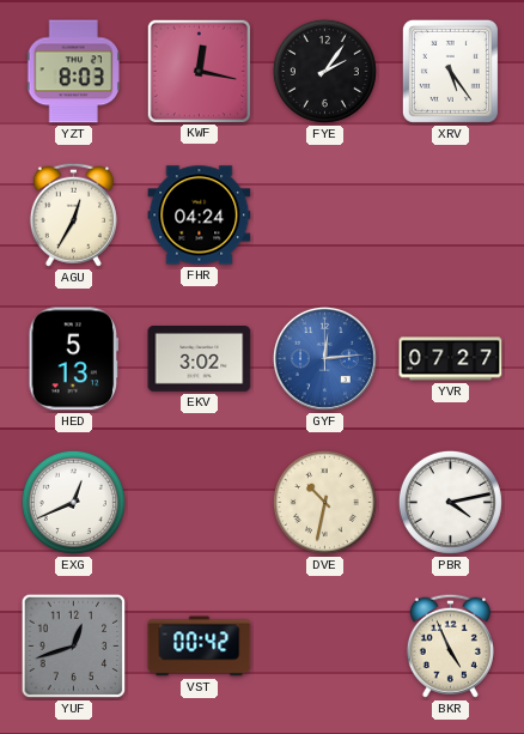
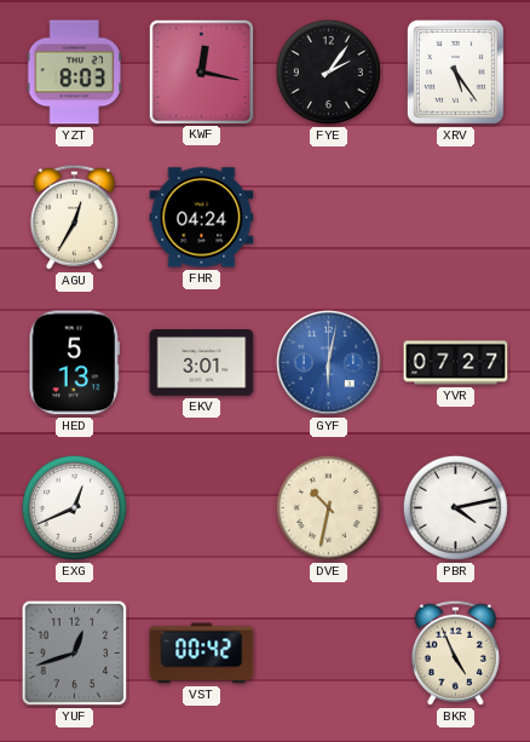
EKV: 3:02 -> 3:01
GYF: 12:14 -> 6:02
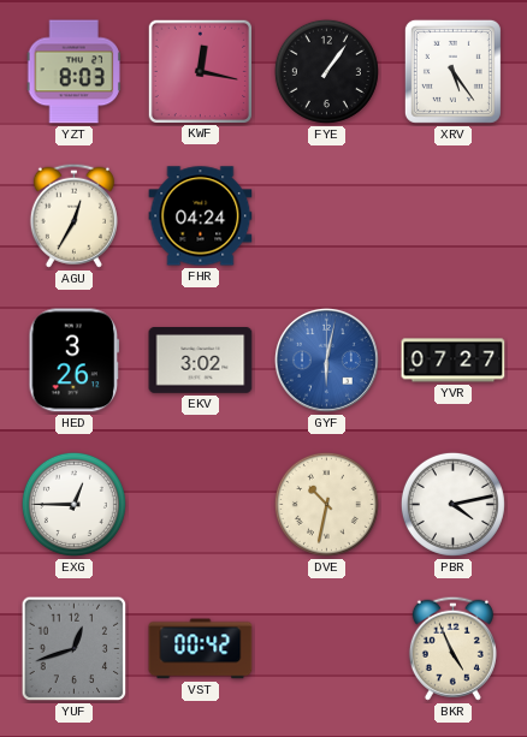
FYE: 2:06 -> 1:06
HED: 5:13 -> 3:26
EKV: 3:01 -> 3:02
EXG: 12:41 -> 12:45
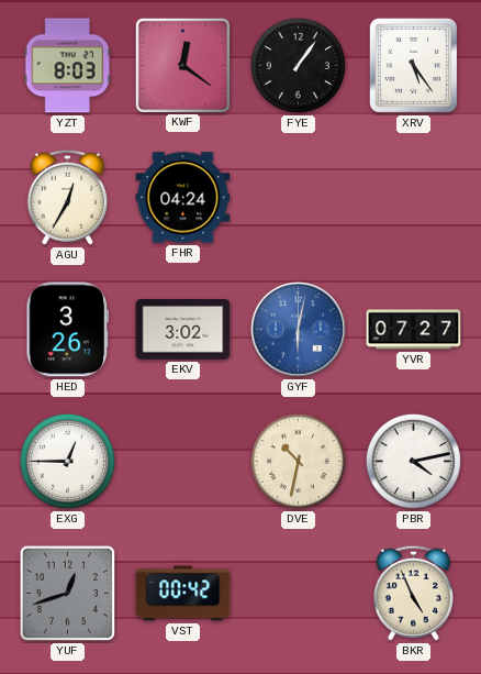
KWF: 12:17 -> 12:21
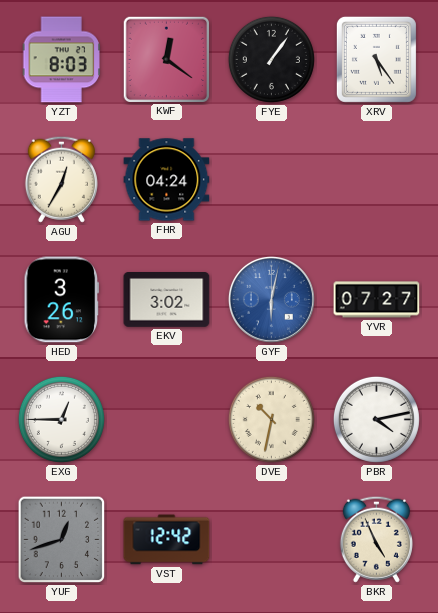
VST: 00:42 -> 12:42
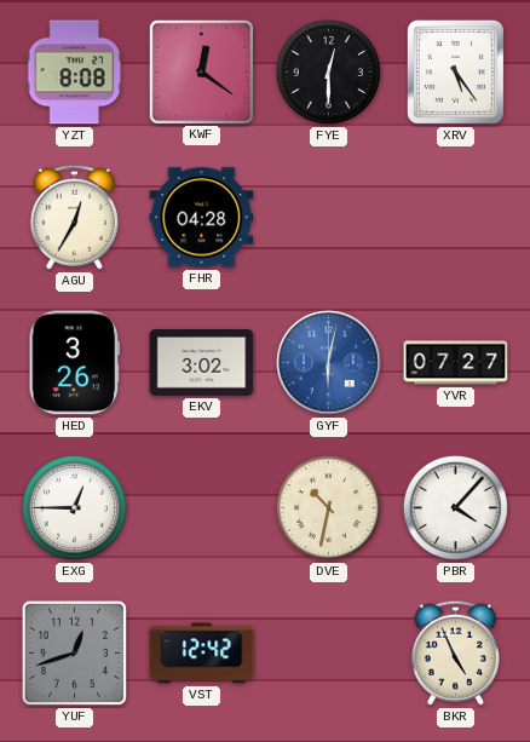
YZT: 8:03 -> 8:08
FYE: 1:06 -> 12:30
FHR: 04:24 -> 04:28
PBR: 4:13 -> 4:07
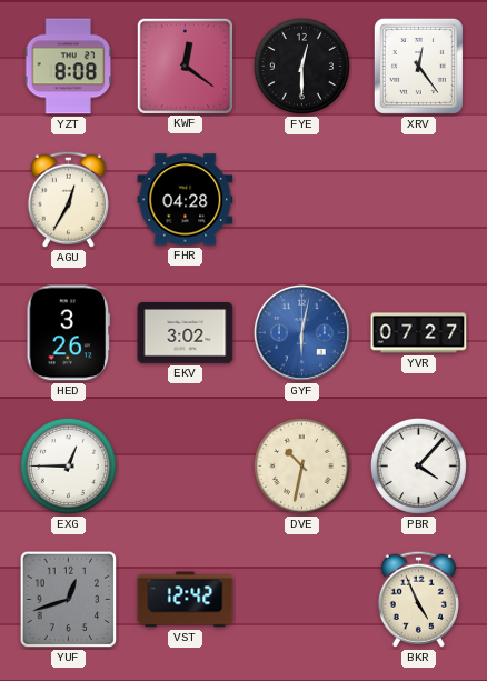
XRV: 5:24 -> 12:24
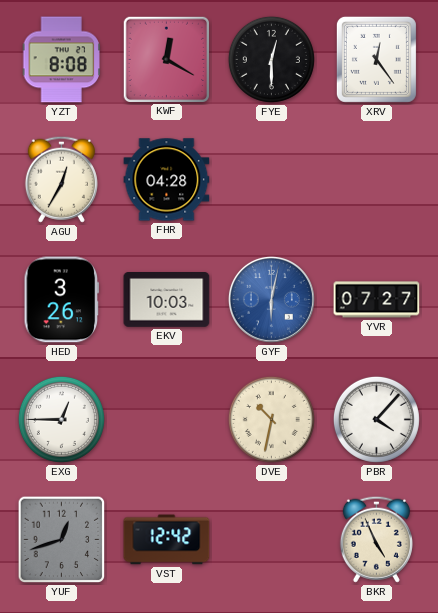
KWF: 12:21 -> 12:20
EKV: 3:02 -> 10:03
